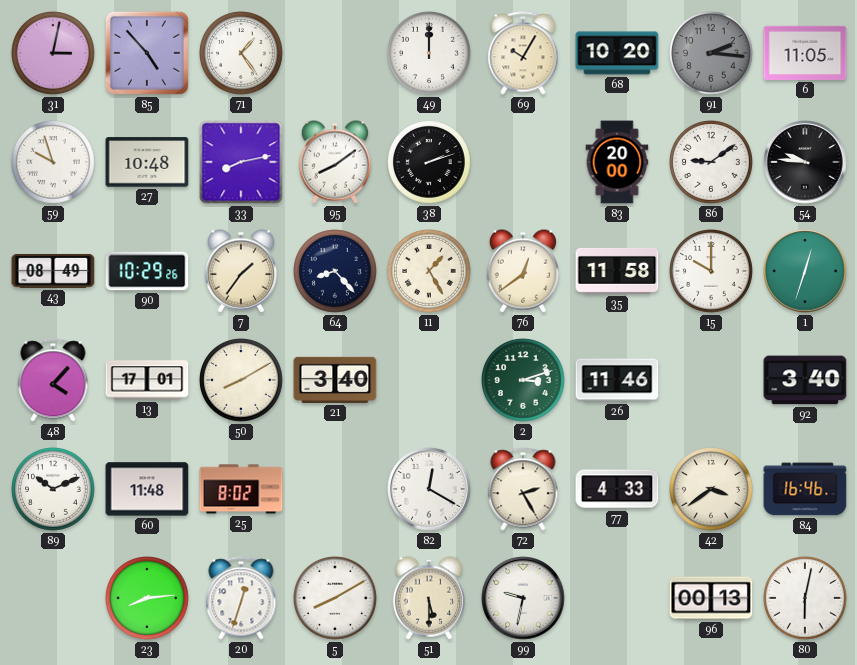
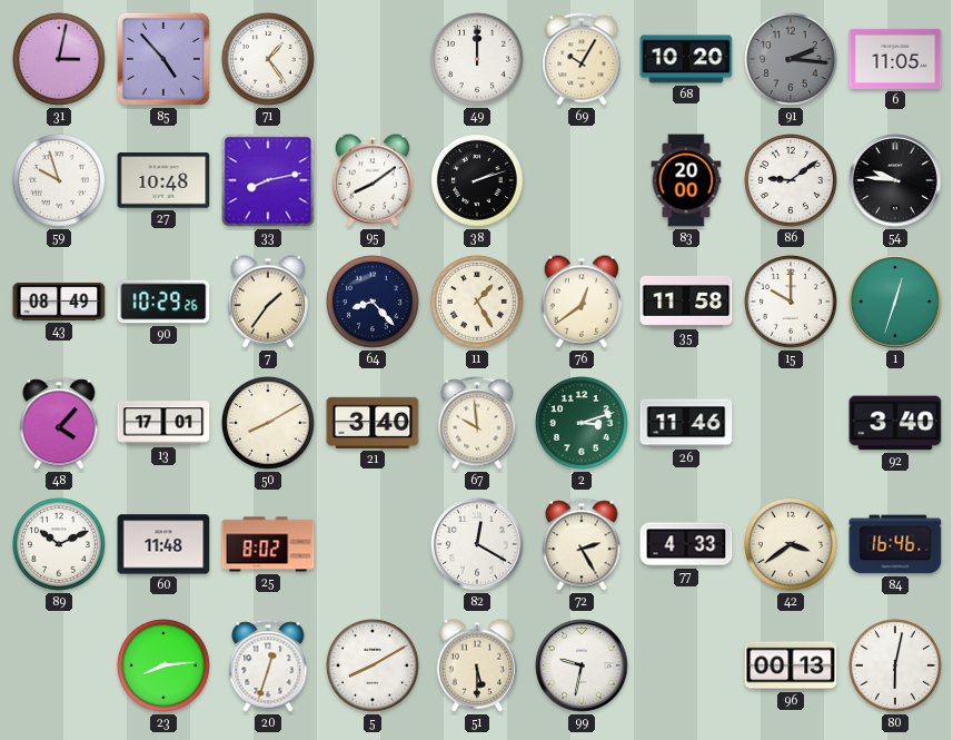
67: none -> 9:59
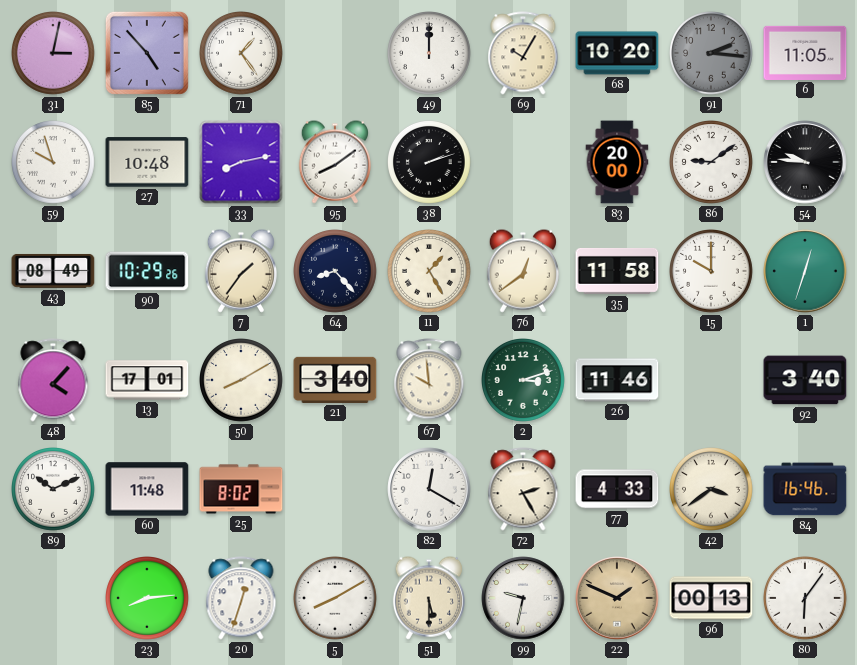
22: none -> 1:49
80: 6:02 -> 6:06
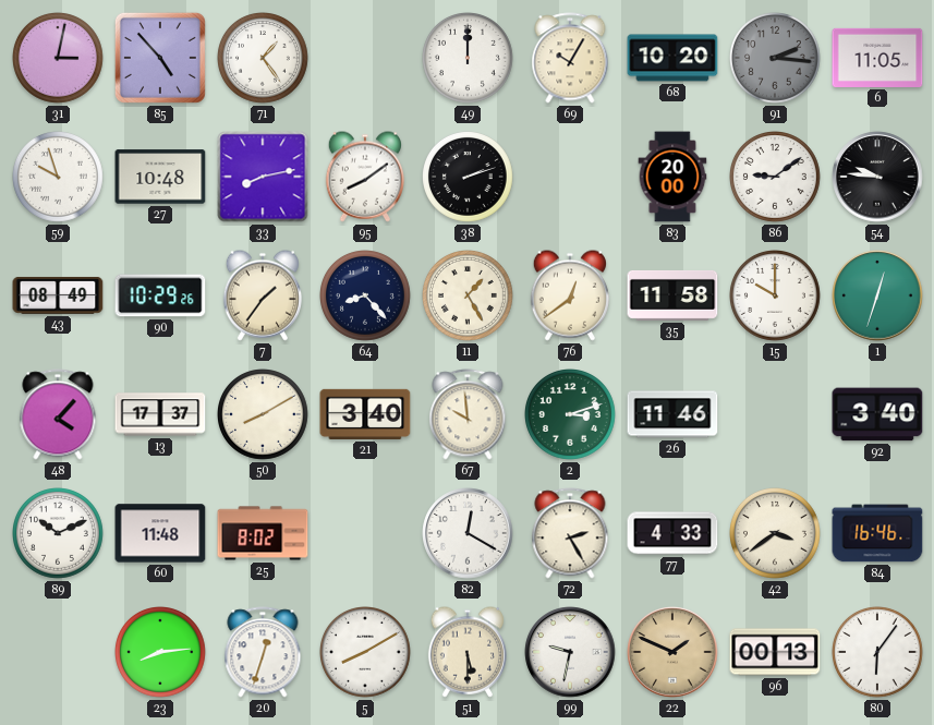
13: 17:01 -> 17:37
